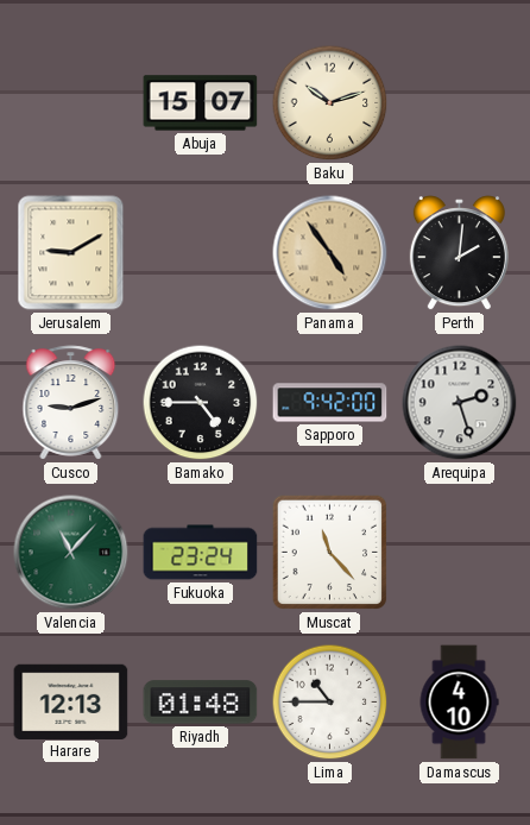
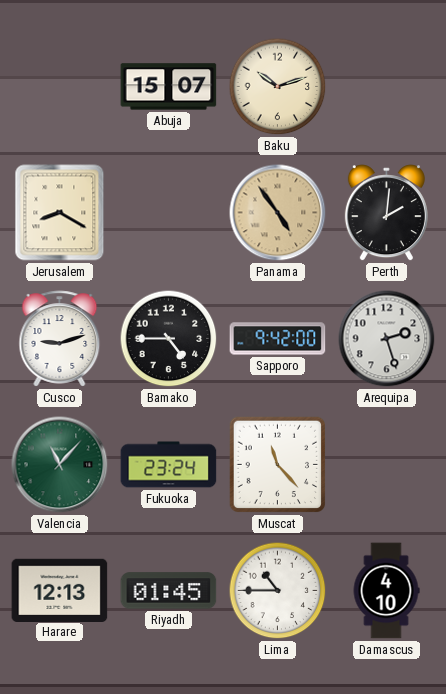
Jerusalem: 9:10 -> 8:20
Riyadh: 01:48 -> 01:45
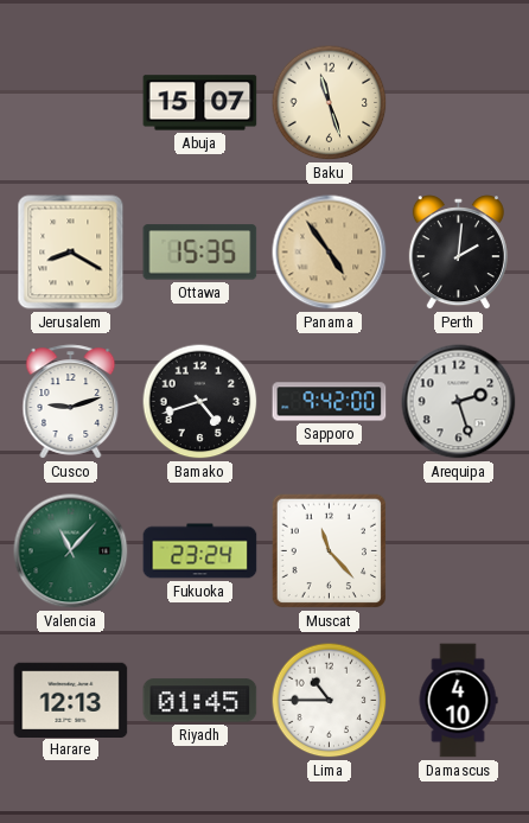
Baku: 10:12 -> 11:27
Ottawa: none -> 15:35
Bamako: 4:45 -> 4:42
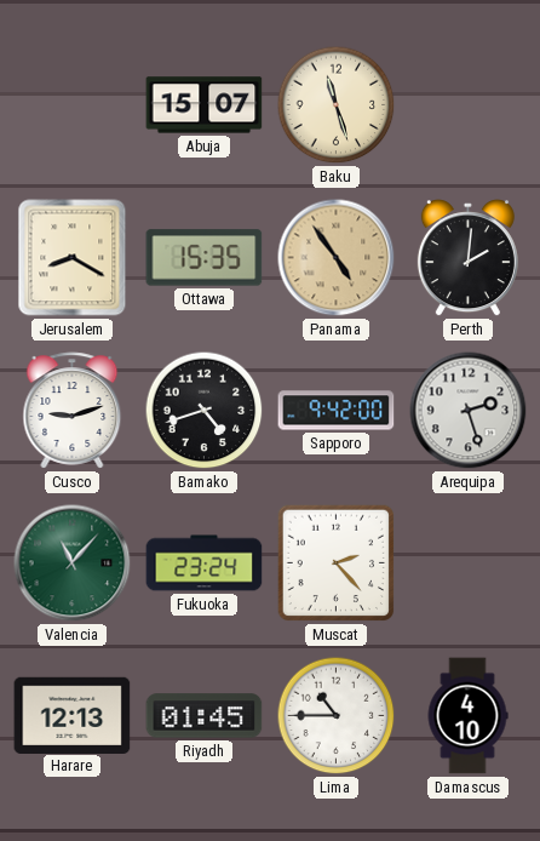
Muscat: 11:23 -> 2:23
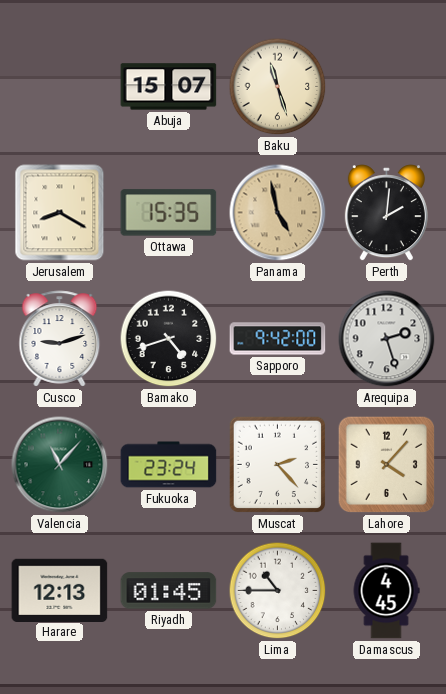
Panama: 4:54 -> 4:58
Lahore: none -> 4:07
Damascus: 4:10 -> 4:45
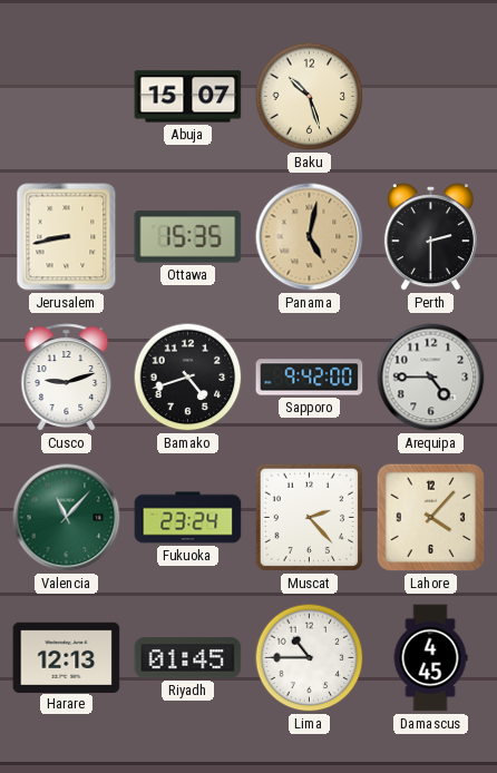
Baku: 11:27 -> 10:27
Jerusalem: 8:20 -> 8:43
Panama: 4:58 -> 5:02
Perth: 2:01 -> 2:30
Arequipa: 2:27 -> 4:45
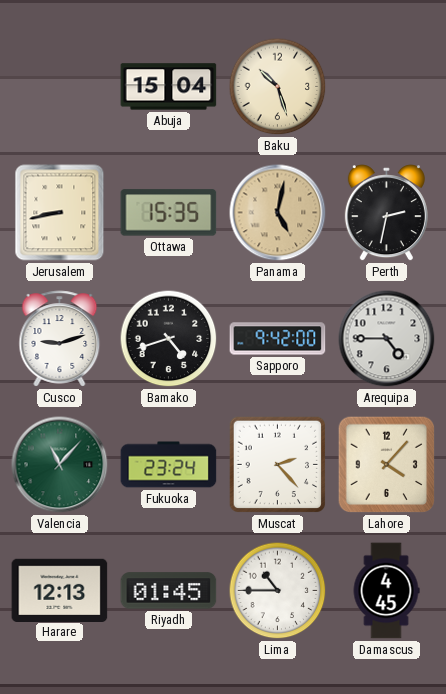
Abuja: 15:07 -> 15:04
Perth: 2:30 -> 2:32
